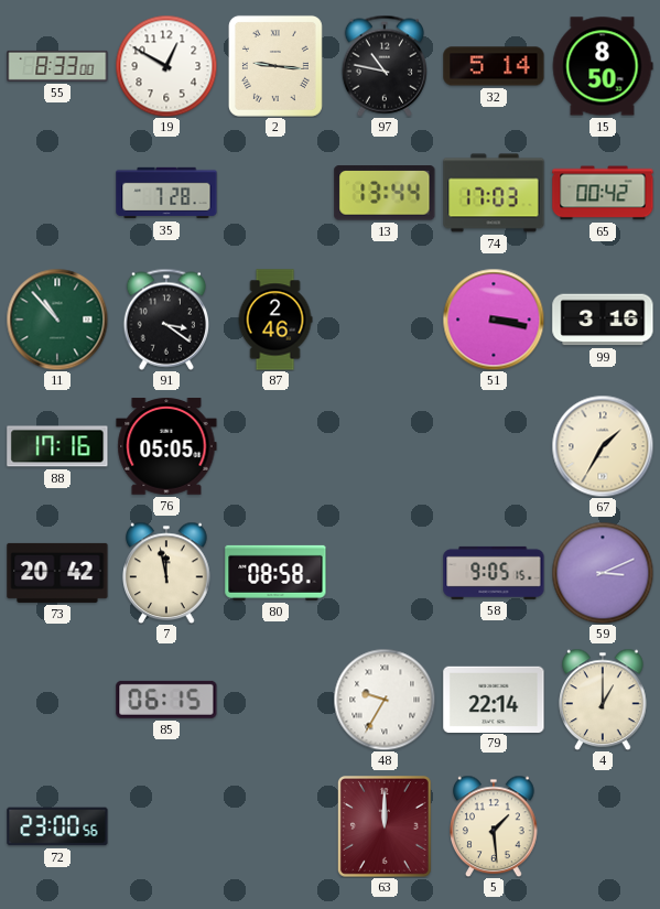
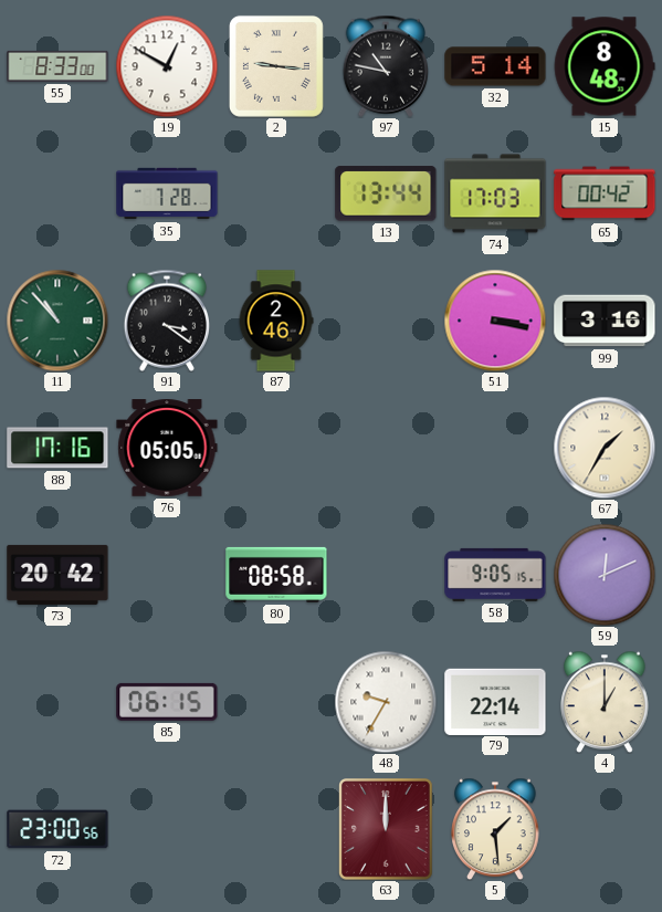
15: 8:50 -> 8:48
7: 11:58 -> none
59: 3:11 -> 12:11
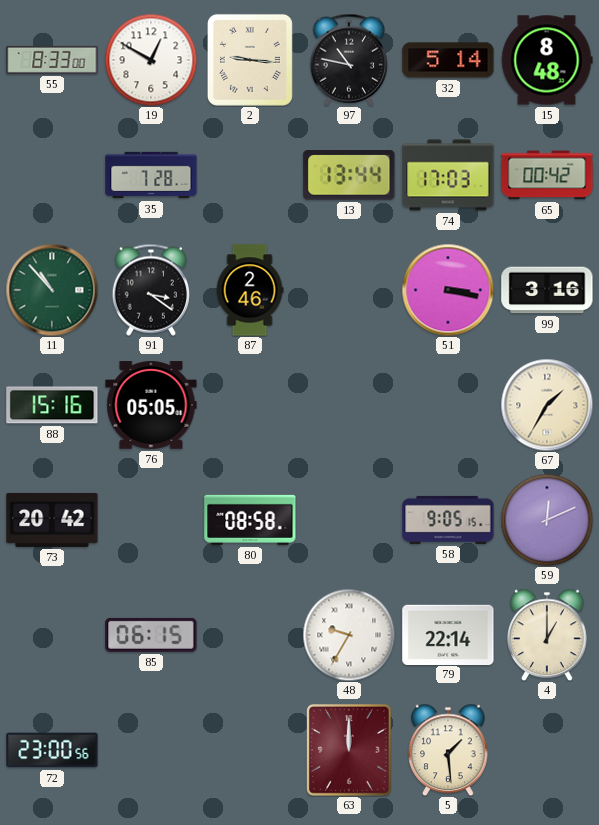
88: 17:16 -> 15:16
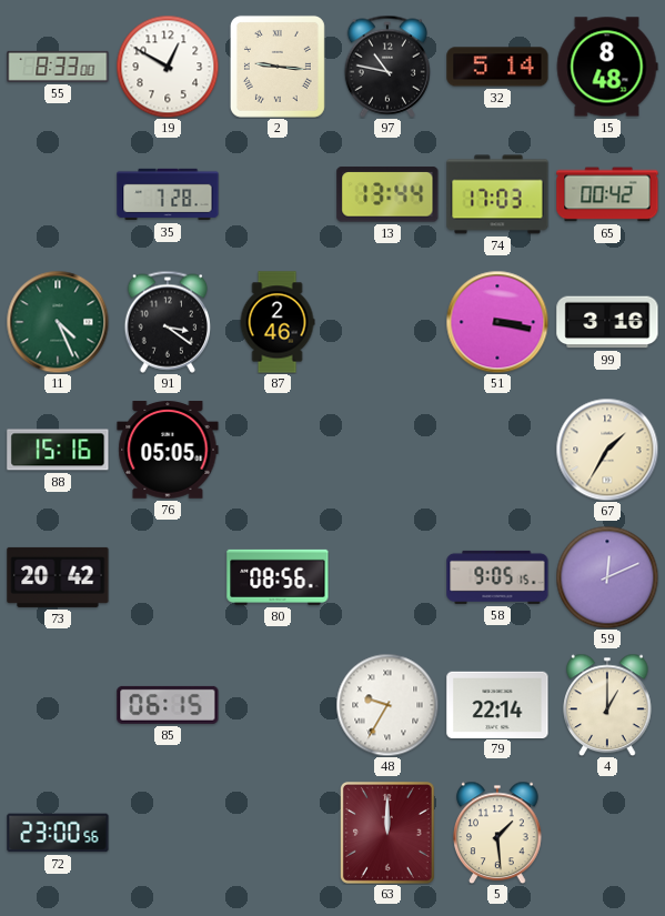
11: 10:53 -> 4:26
80: 08:58 -> 08:56
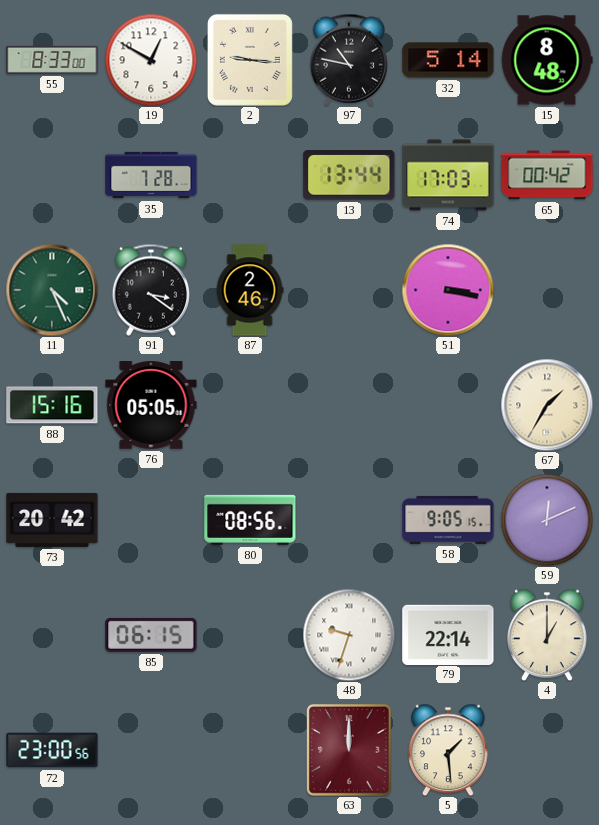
99: 3:16 -> none
48: 9:35 -> 9:33
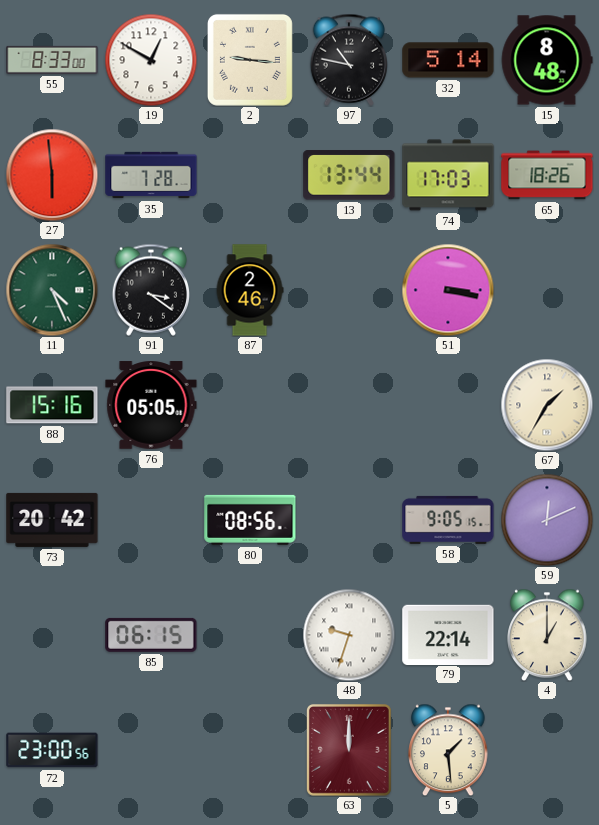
27: none -> 5:59
65: 00:42 -> 18:26
